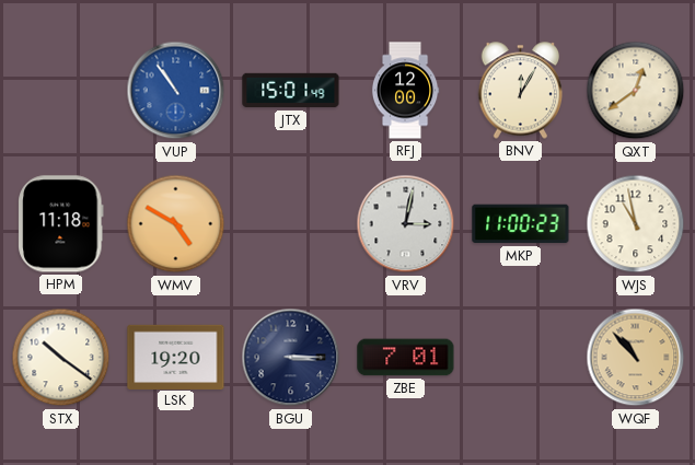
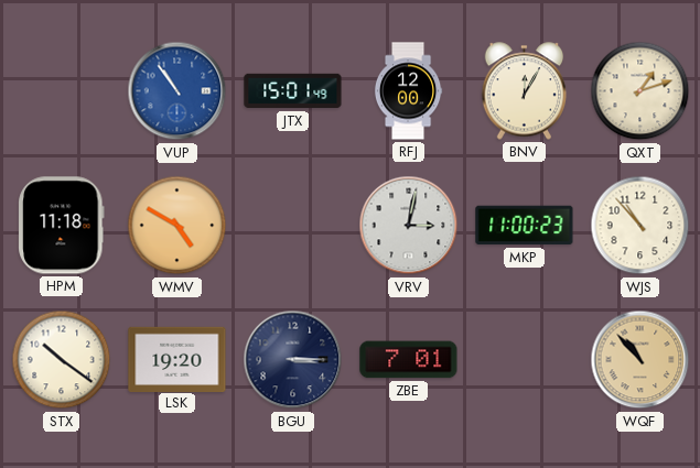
QXT: 12:39 -> 1:12
WJS: 10:58 -> 10:53
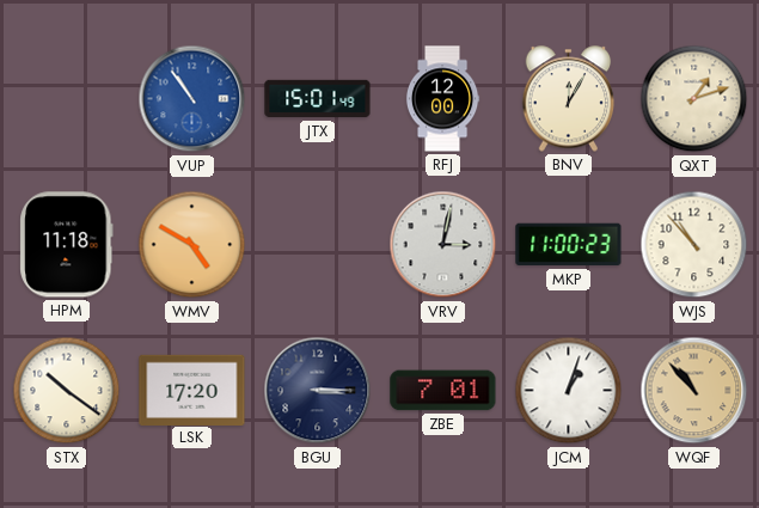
LSK: 19:20 -> 17:20
JCM: none -> 1:03
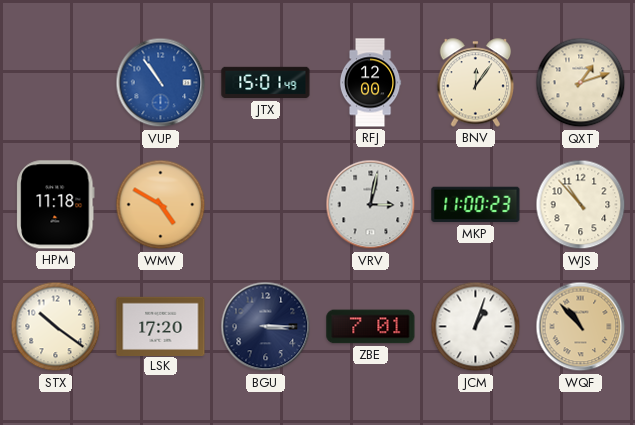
BNV: 12:05 -> 12:06
